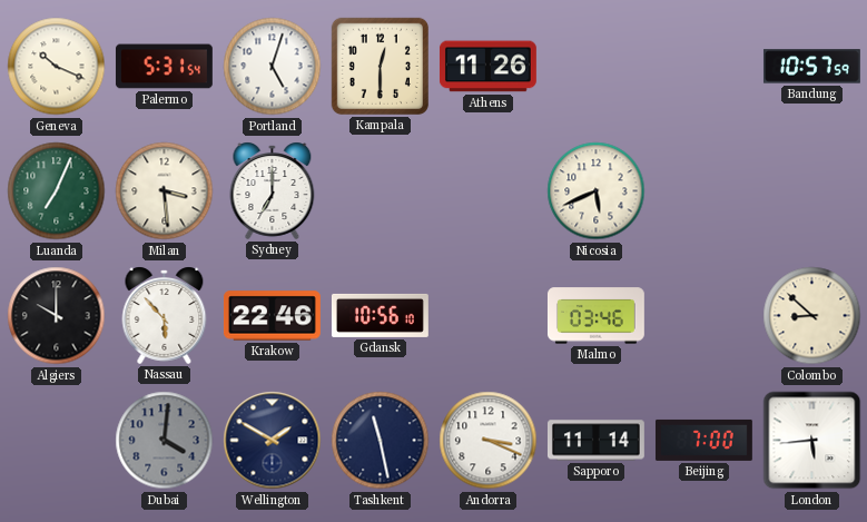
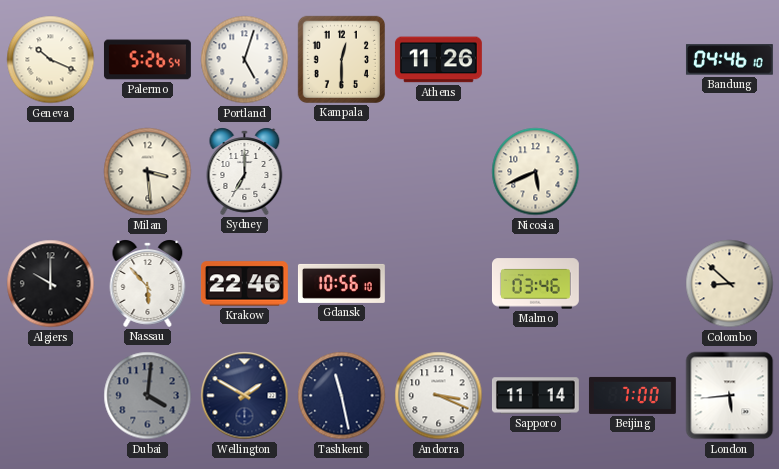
Palermo: 5:31 -> 5:26
Bandung: 10:57 -> 04:46
Luanda: 7:04 -> none
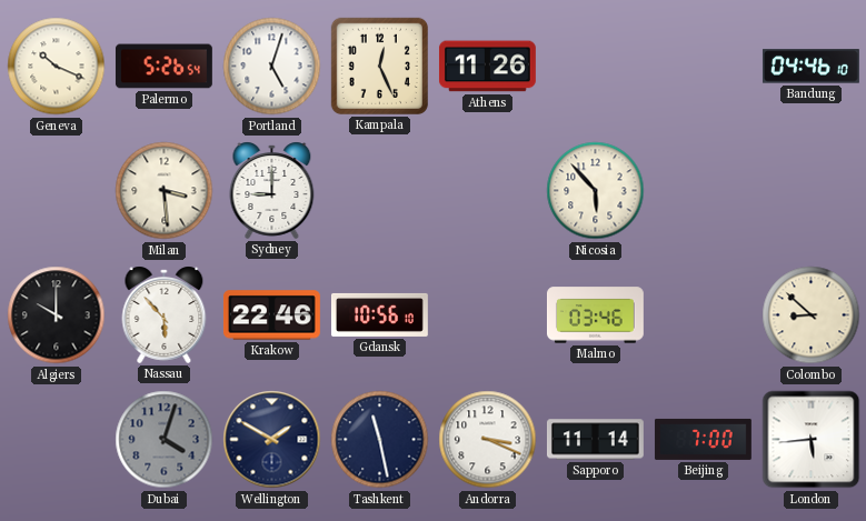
Kampala: 12:30 -> 12:26
Sydney: 7:00 -> 9:00
Nicosia: 5:41 -> 5:53
Dubai: 4:01 -> 4:03
